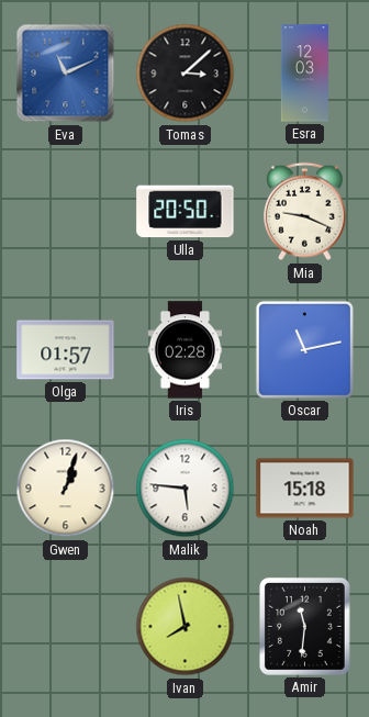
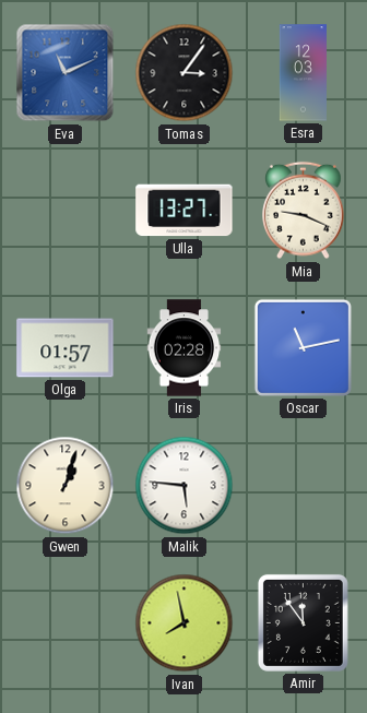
Tomas: 3:08 -> 3:06
Ulla: 20:50 -> 13:27
Noah: 15:18 -> none
Amir: 11:31 -> 11:54
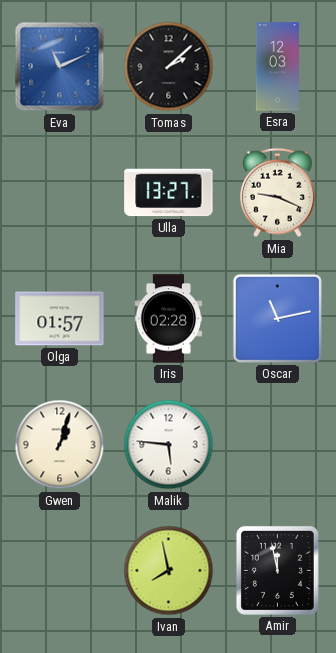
Tomas: 3:06 -> 2:08
Amir: 11:54 -> 11:58
